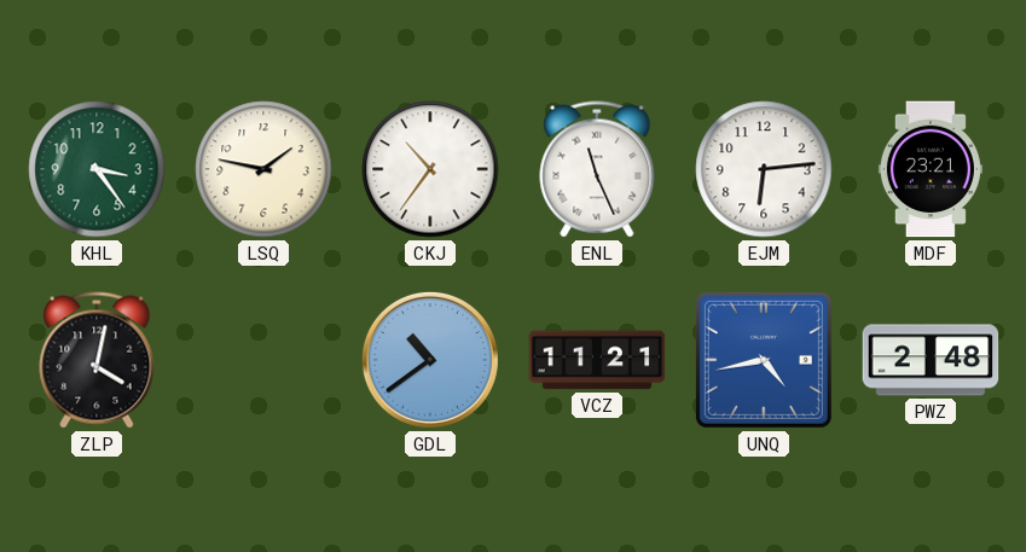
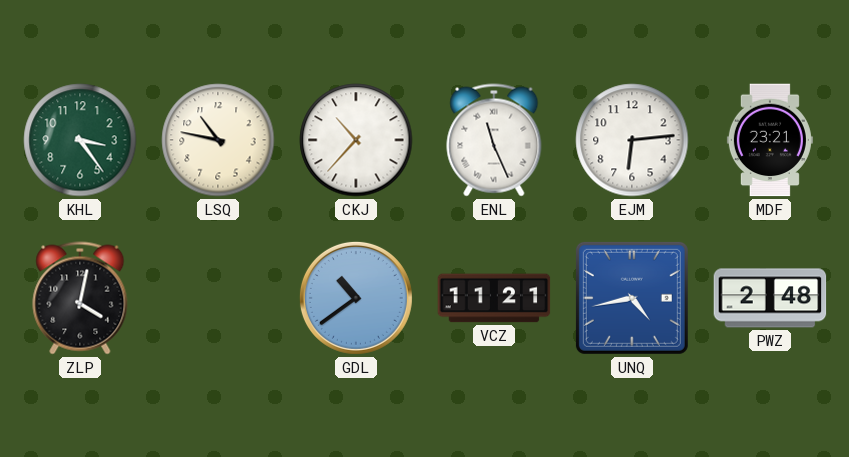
LSQ: 1:47 -> 10:47
CKJ: 10:36 -> 10:37
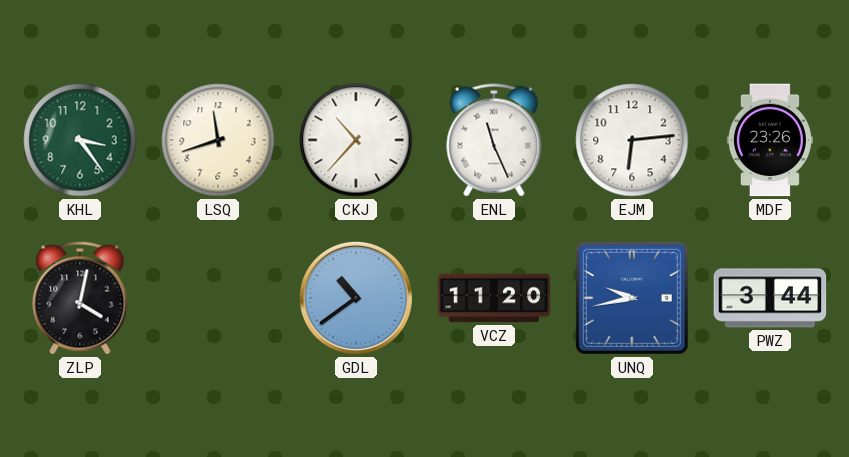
LSQ: 10:47 -> 11:42
MDF: 23:21 -> 23:26
VCZ: 11:21 -> 11:20
UNQ: 4:43 -> 9:43
PWZ: 2:48 -> 3:44
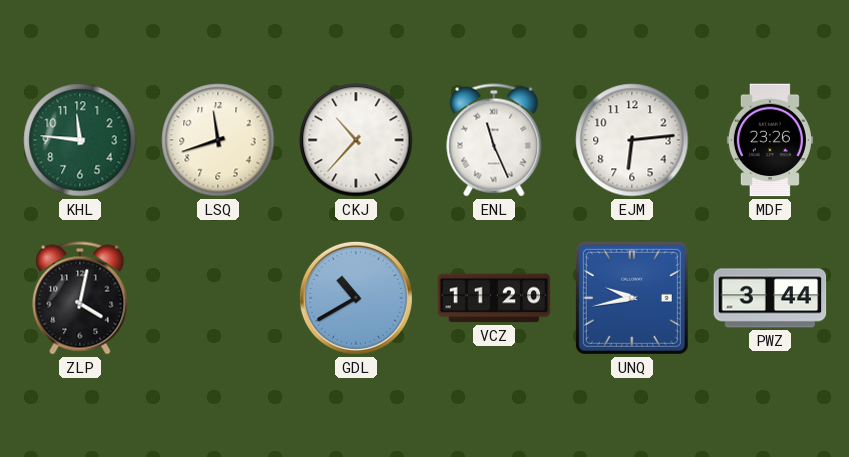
KHL: 3:24 -> 11:46
GDL: 10:39 -> 10:40
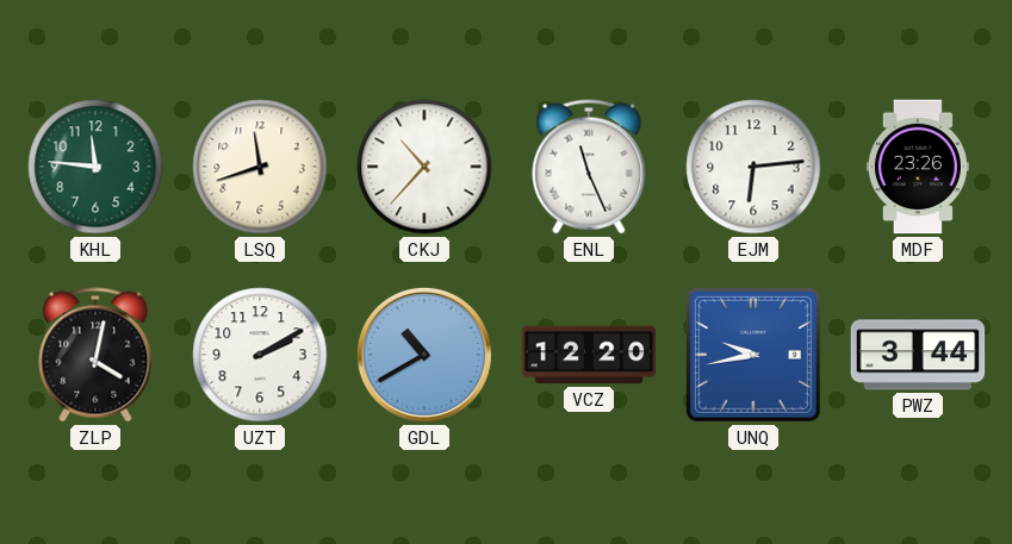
UZT: none -> 2:10
VCZ: 11:20 -> 12:20
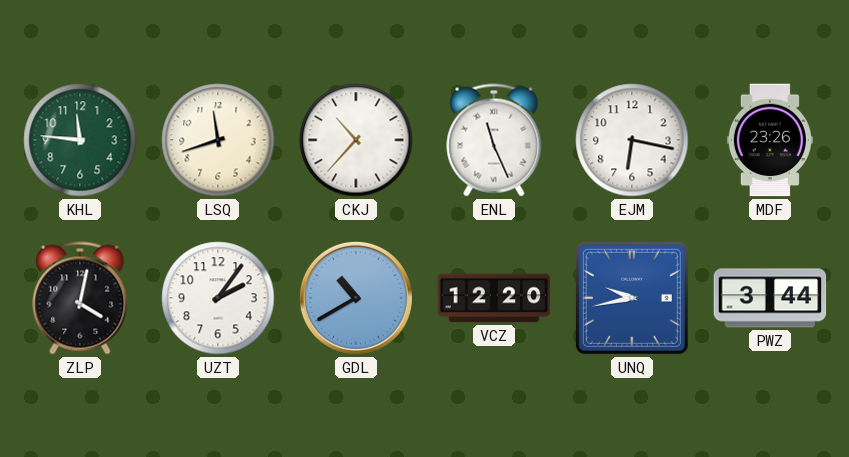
EJM: 6:14 -> 6:17
UZT: 2:10 -> 2:06
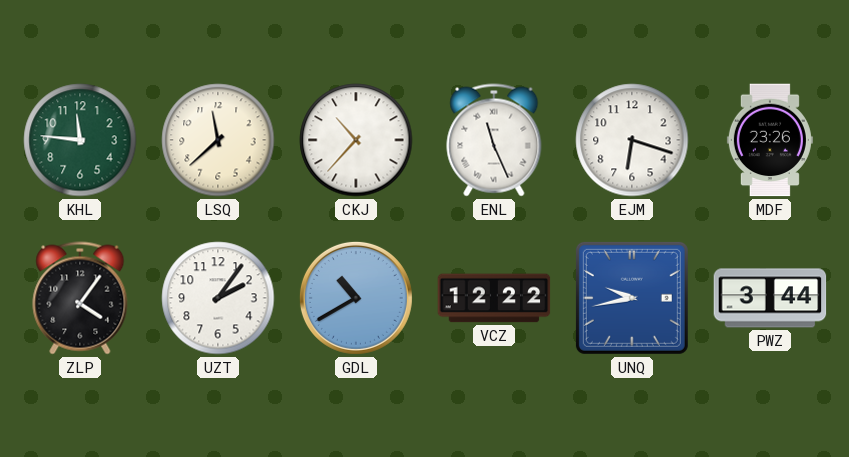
LSQ: 11:42 -> 11:38
EJM: 6:17 -> 6:18
ZLP: 4:02 -> 4:06
VCZ: 12:20 -> 12:22
